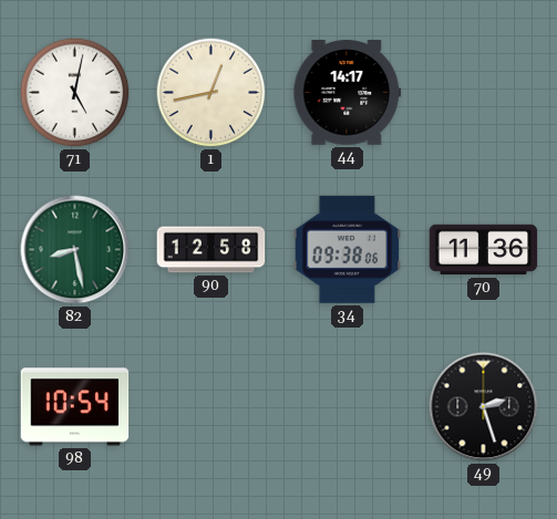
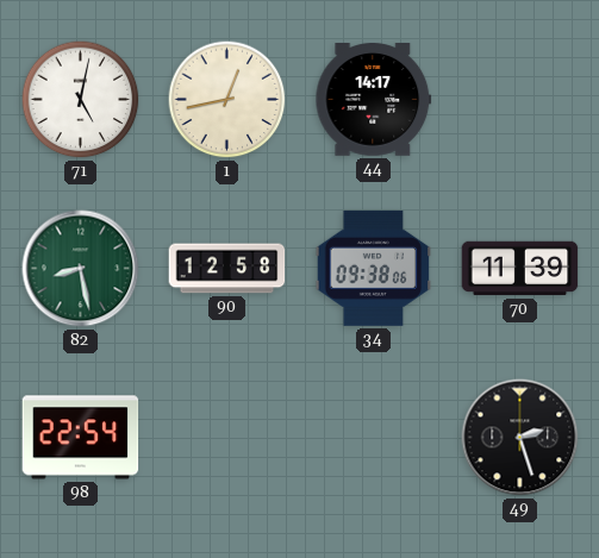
70: 11:36 -> 11:39
98: 10:54 -> 22:54
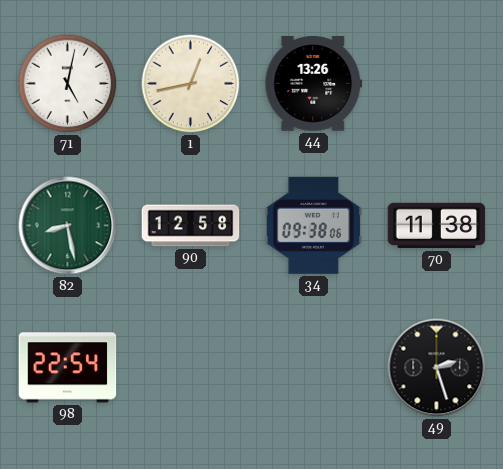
44: 14:17 -> 13:26
70: 11:39 -> 11:38
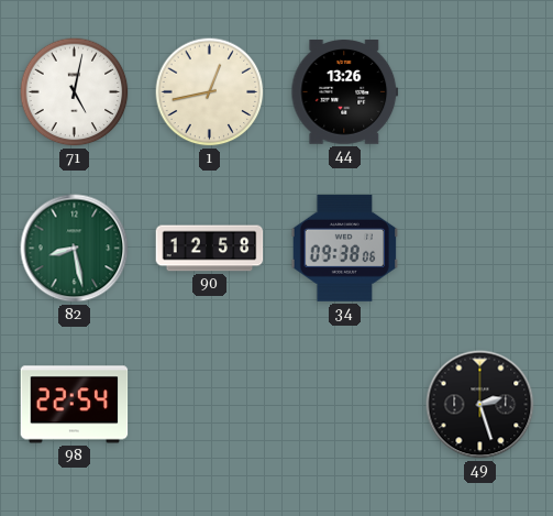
70: 11:38 -> none
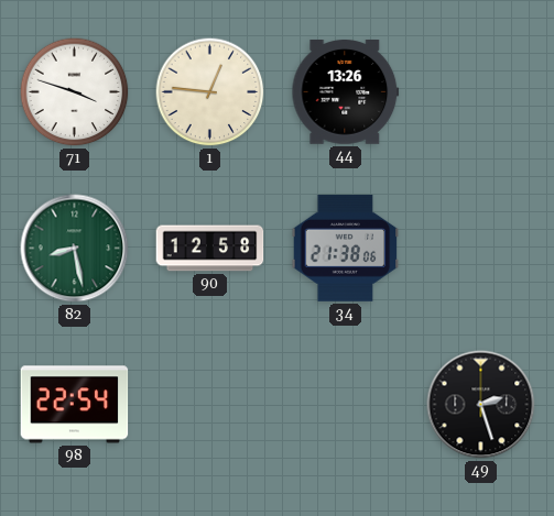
71: 5:02 -> 3:48
1: 12:43 -> 12:46
34: 09:38 -> 21:38
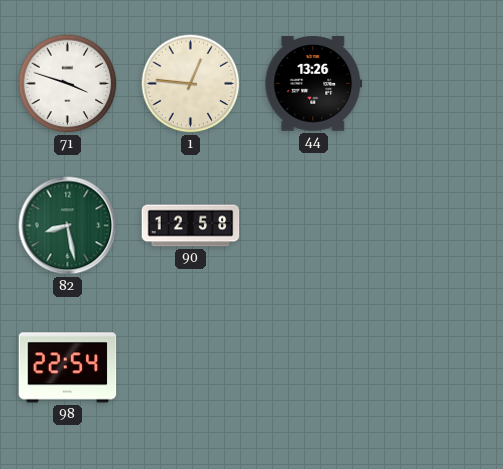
34: 21:38 -> none
49: 2:27 -> none
